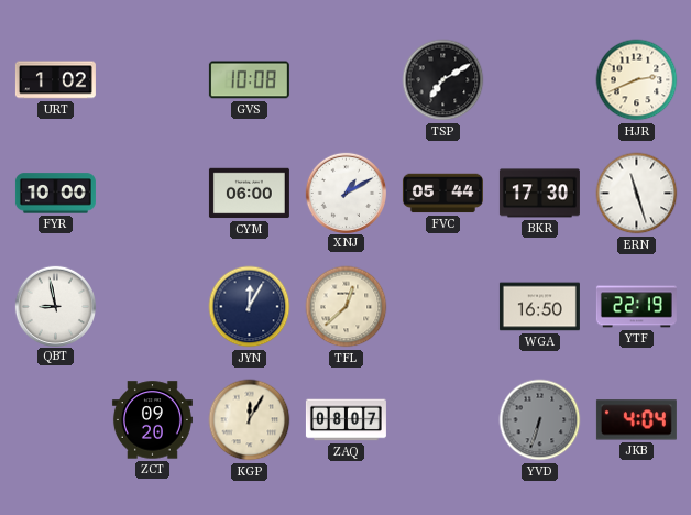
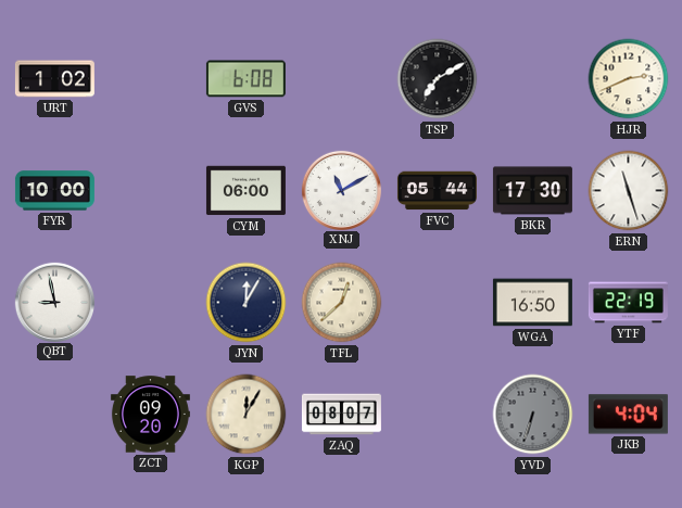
GVS: 10:08 -> 6:08
XNJ: 1:10 -> 11:10
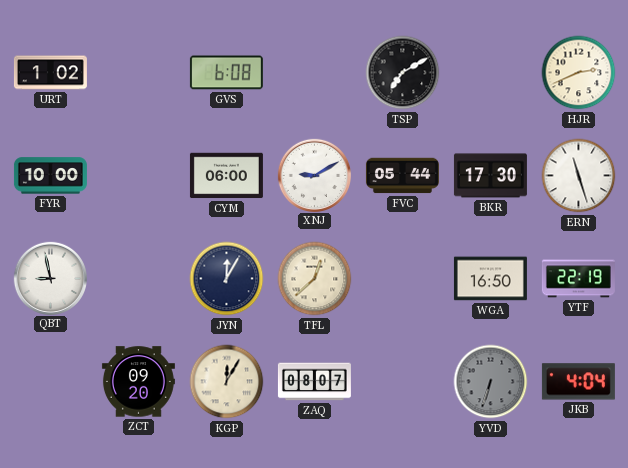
XNJ: 11:10 -> 9:10
